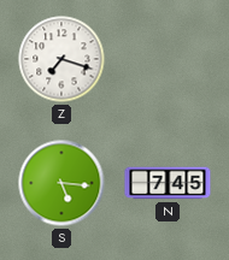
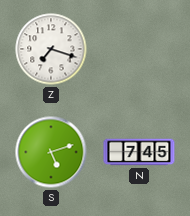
S: 5:16 -> 5:12
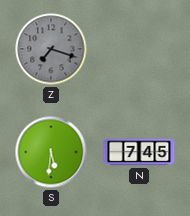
Z dial: white -> grey
S: 5:12 -> 5:31
